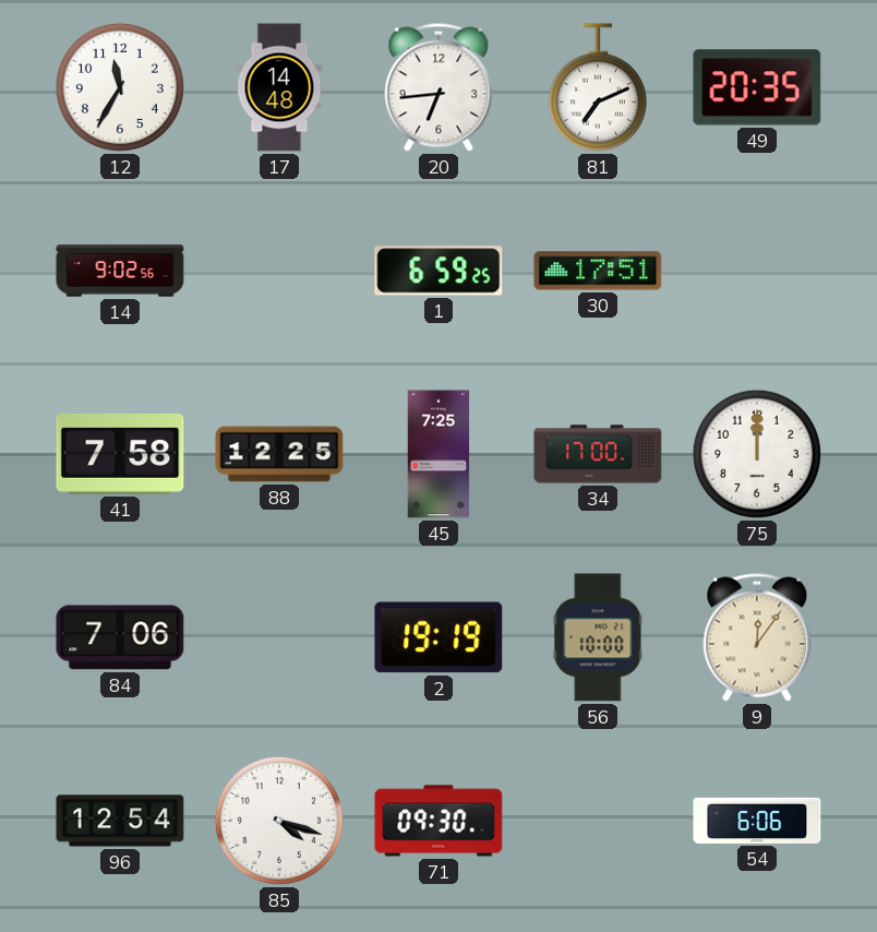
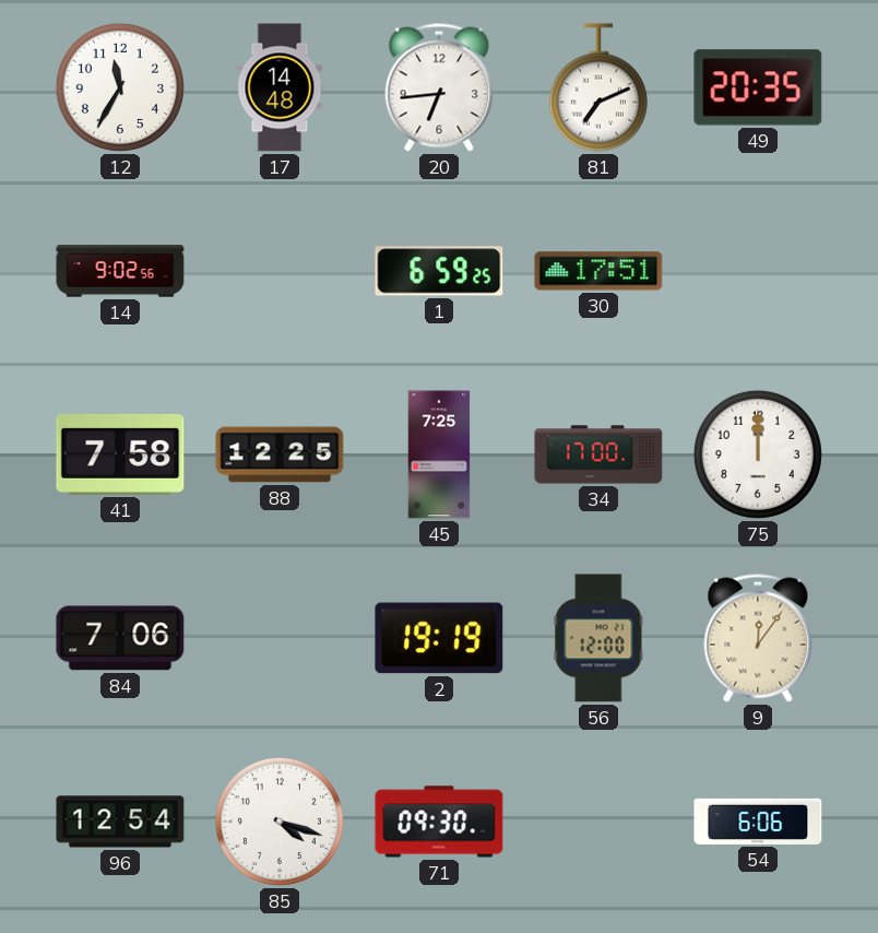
56: 10:00 -> 12:00
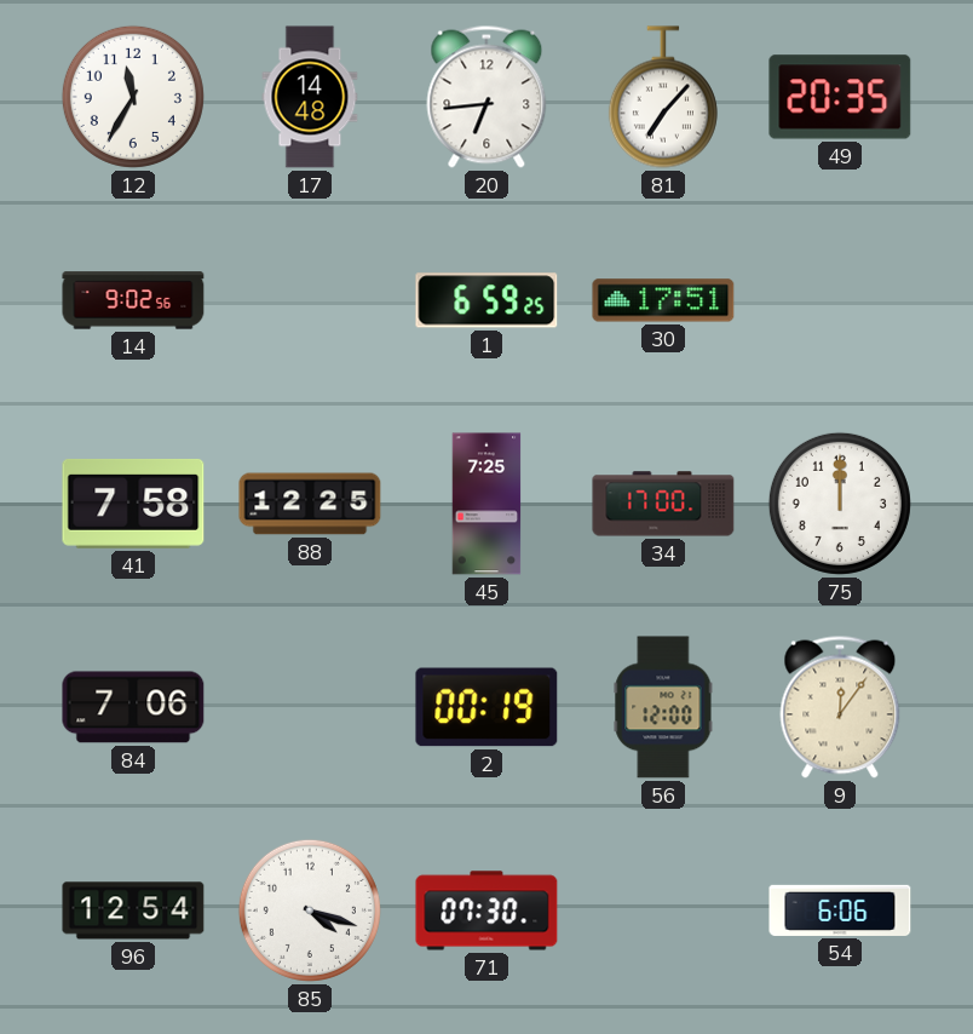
81: 7:11 -> 7:07
2: 19:19 -> 00:19
71: 09:30 -> 07:30
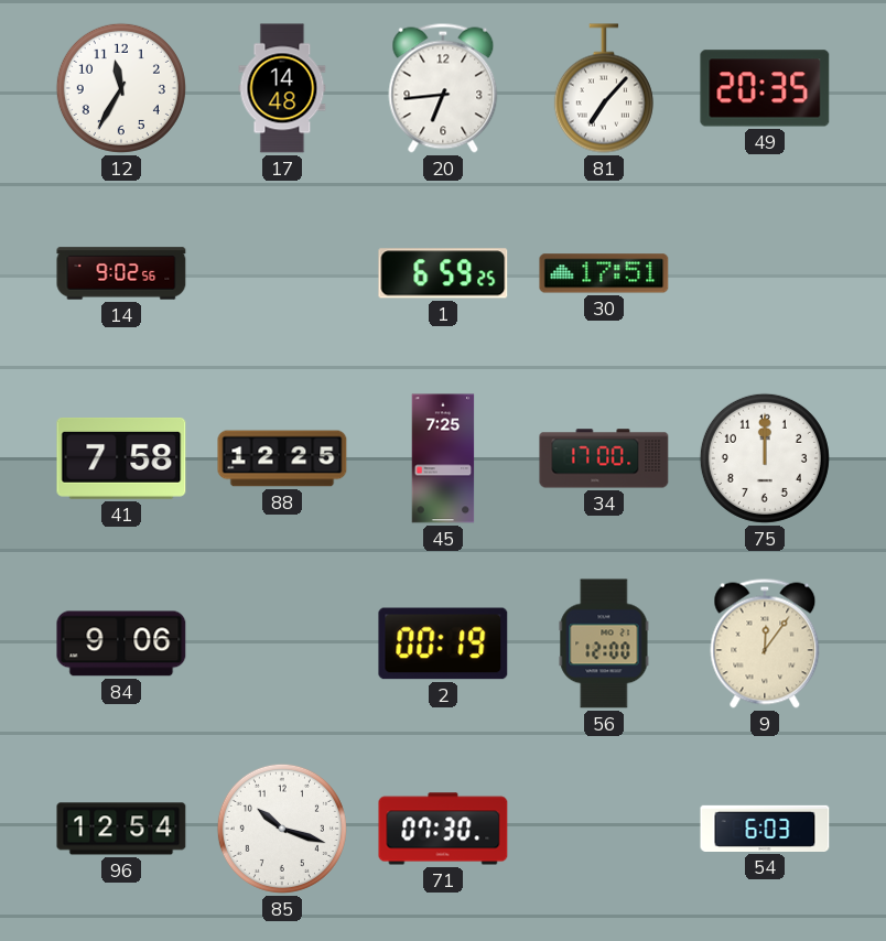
84: 7:06 -> 9:06
85: 4:18 -> 10:18
54: 6:06 -> 6:03
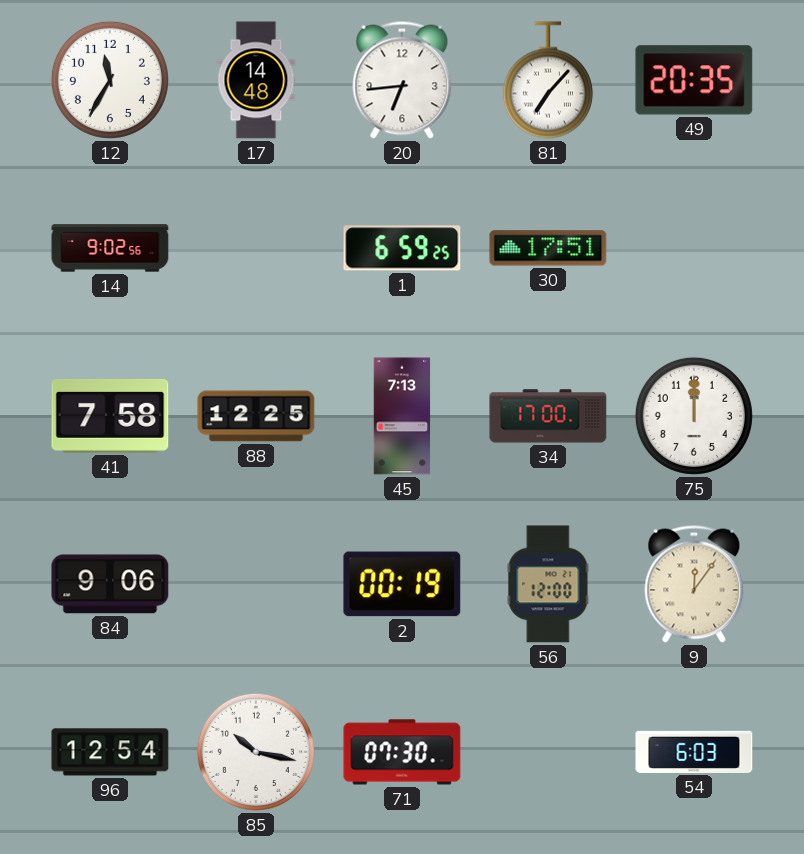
45: 7:25 -> 7:13
85: 10:18 -> 10:17
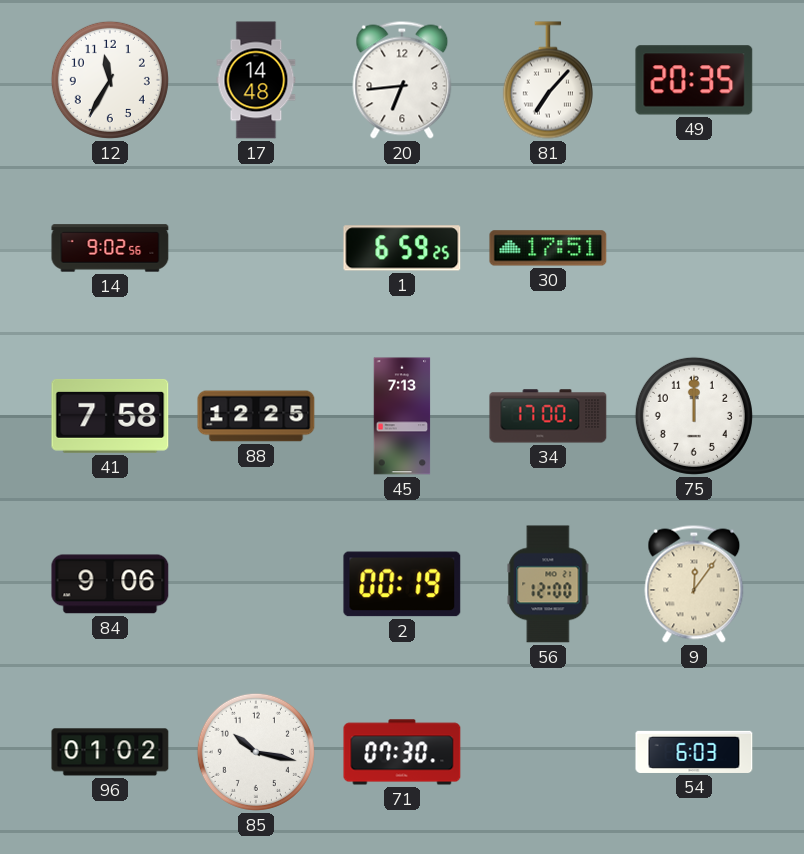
96: 12:54 -> 01:02
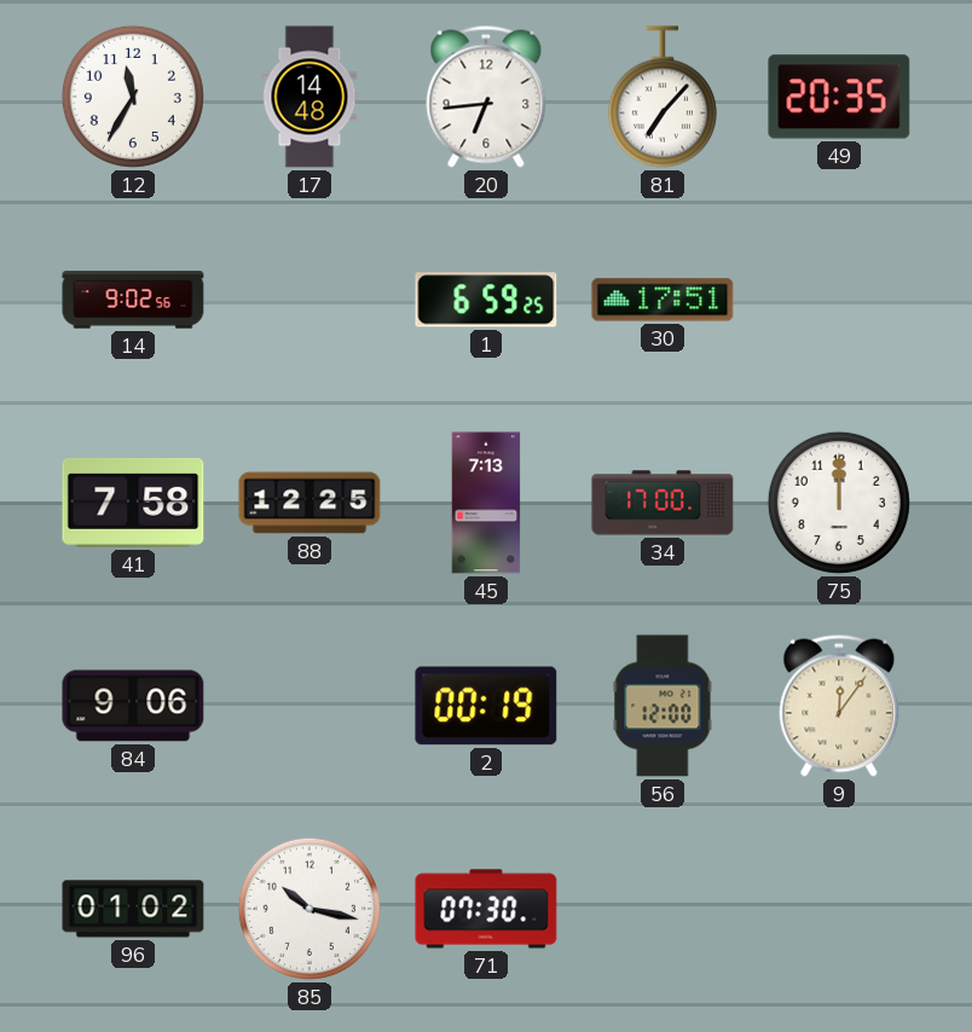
54: 6:03 -> none
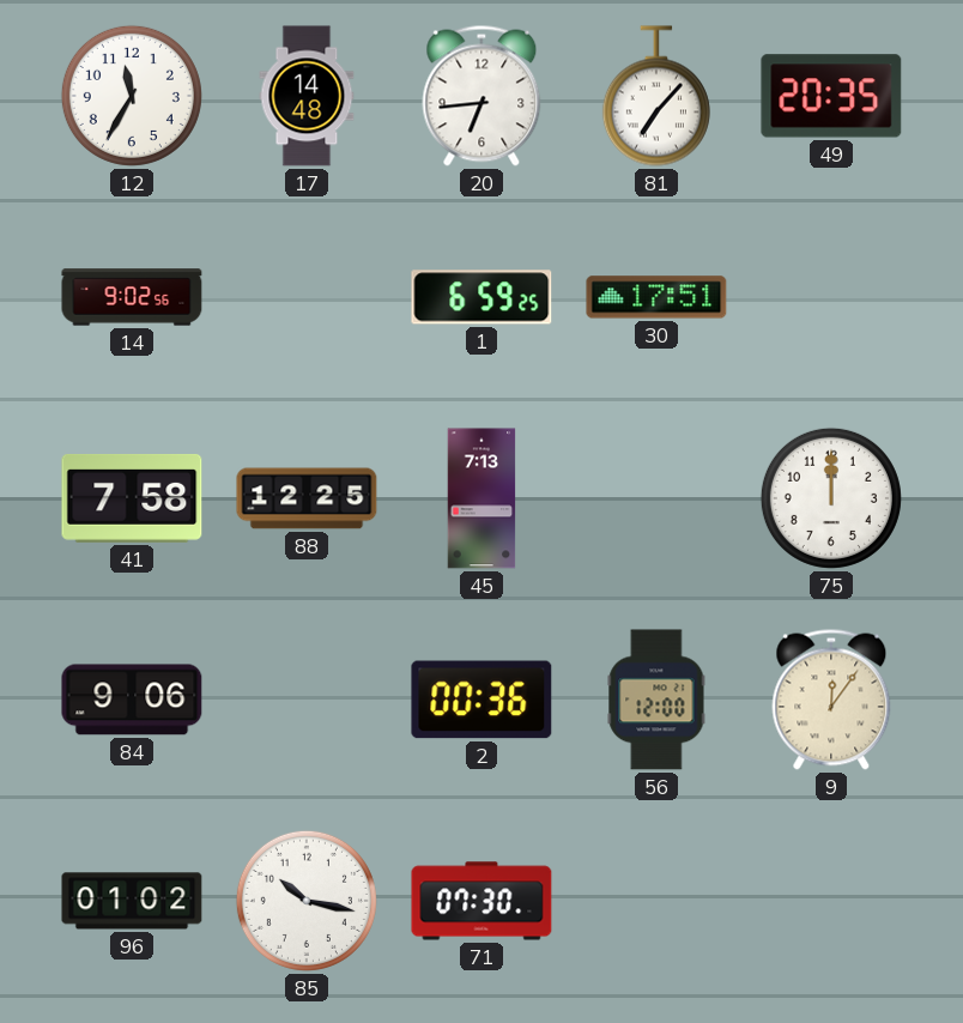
34: 17:00 -> none
2: 00:19 -> 00:36
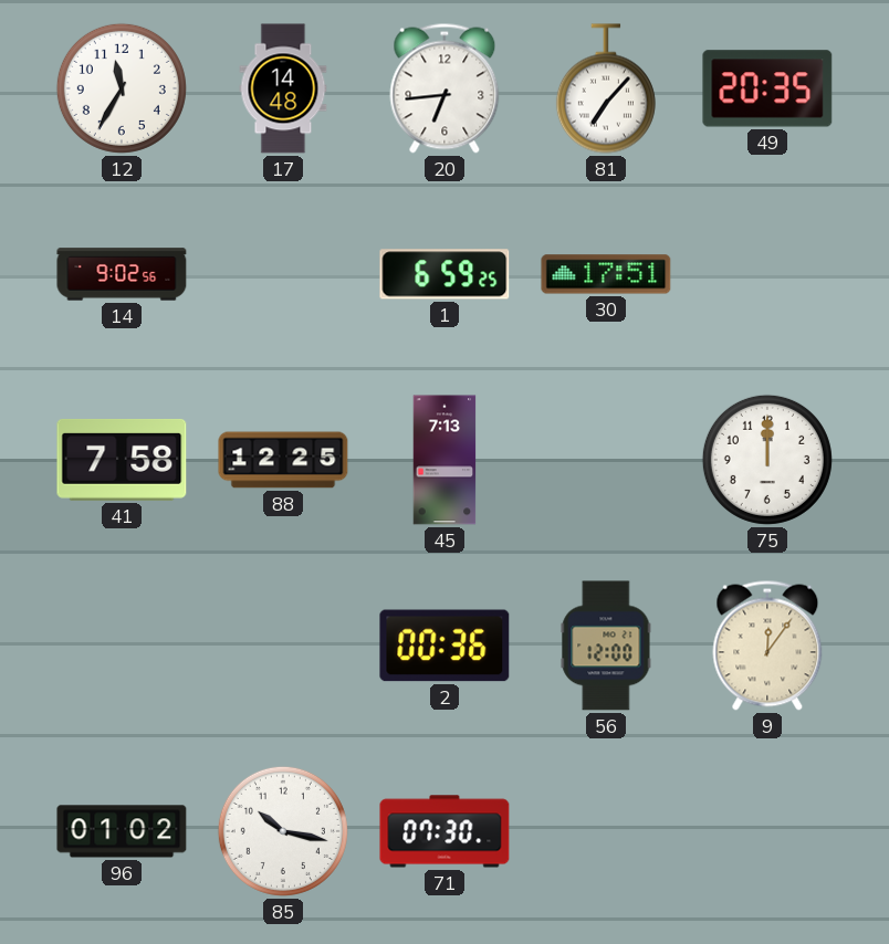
84: 9:06 -> none
